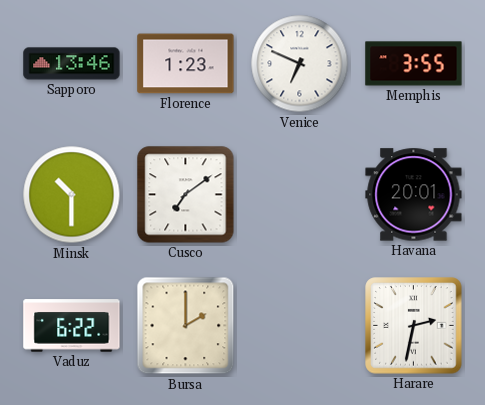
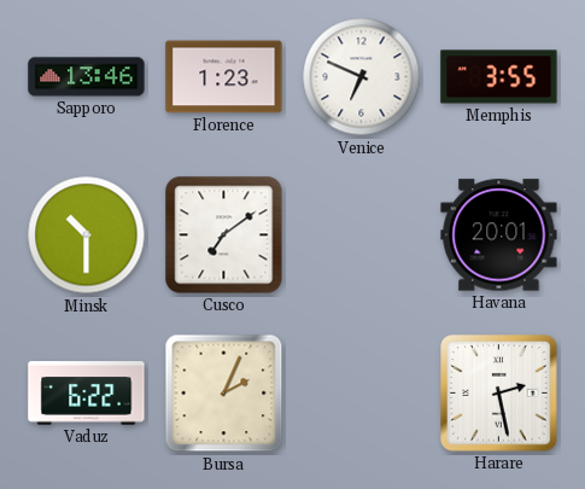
Bursa: 2:00 -> 2:04
Harare: 2:32 -> 2:28
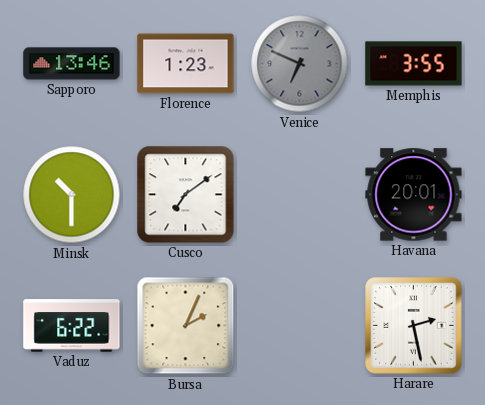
Venice dial: white -> grey
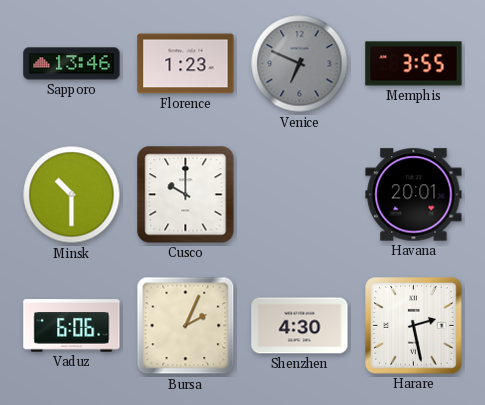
Cusco: 7:09 -> 10:00
Vaduz: 6:22 -> 6:06
Shenzhen: none -> 4:30
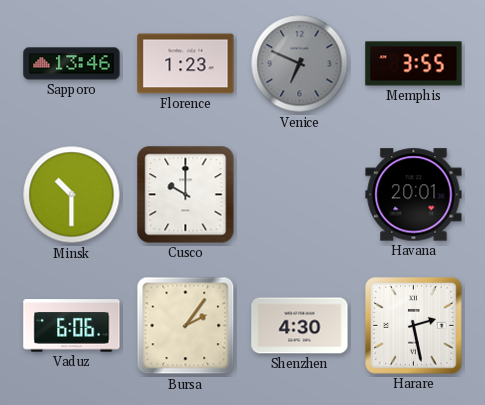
Bursa: 2:04 -> 2:06
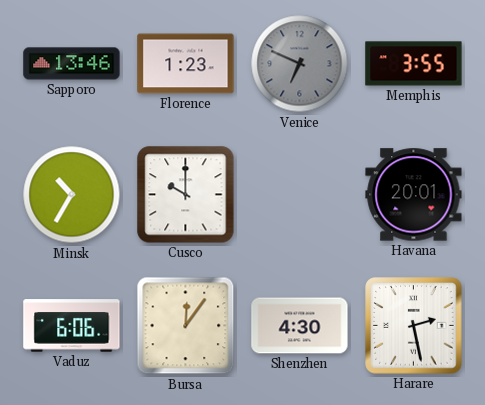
Minsk: 10:30 -> 10:35
Bursa: 2:06 -> 12:06
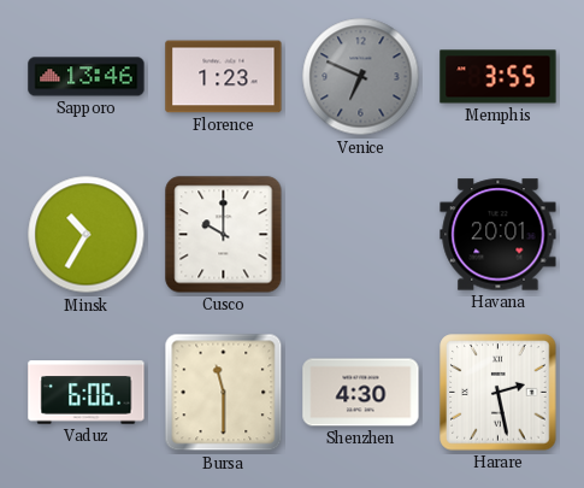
Bursa: 12:06 -> 11:30
